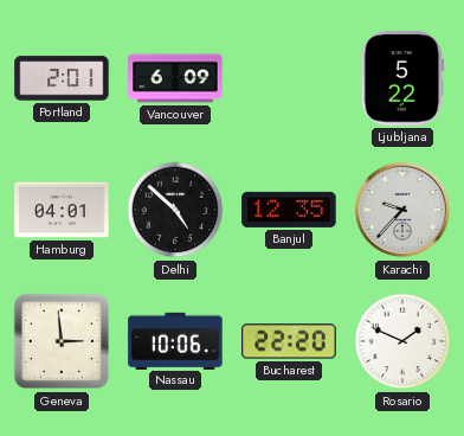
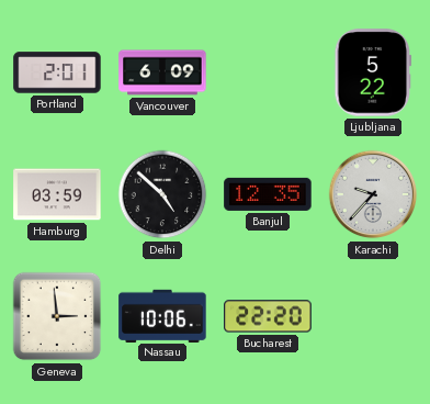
Hamburg: 04:01 -> 03:59
Rosario: 1:49 -> none
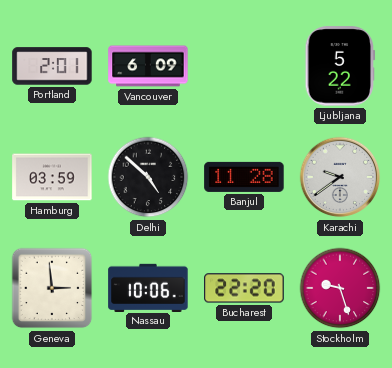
Banjul: 12:35 -> 11:28
Karachi: 9:37 -> 9:39
Stockholm: none -> 9:27
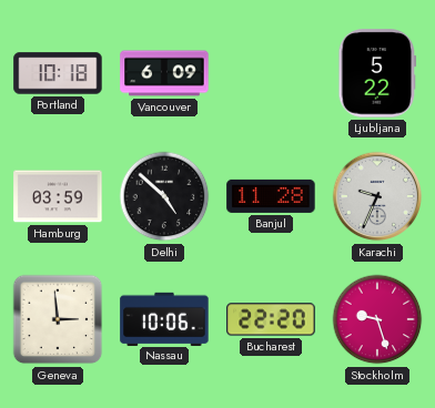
Portland: 2:01 -> 10:18
Karachi: 9:39 -> 9:34
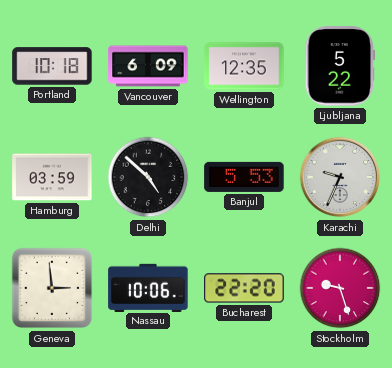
Wellington: none -> 12:35
Banjul: 11:28 -> 5:53
